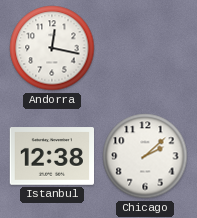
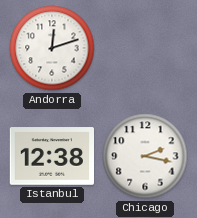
Andorra: 12:17 -> 12:12
Chicago: 2:08 -> 2:17
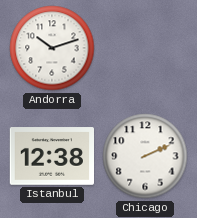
Andorra: 12:12 -> 10:12
Chicago: 2:17 -> 2:11
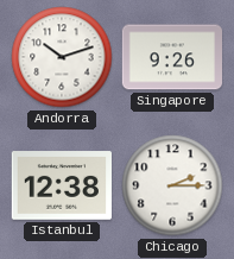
Singapore: none -> 9:26
Chicago: 2:11 -> 2:15
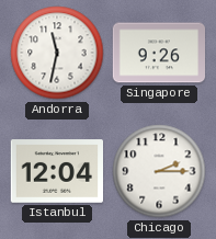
Andorra: 10:12 -> 11:32
Istanbul: 12:38 -> 12:04
